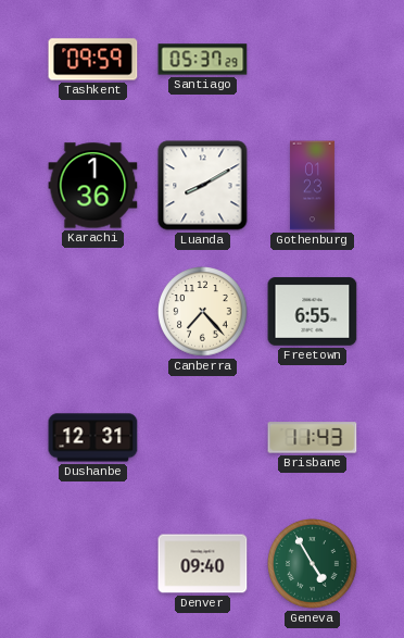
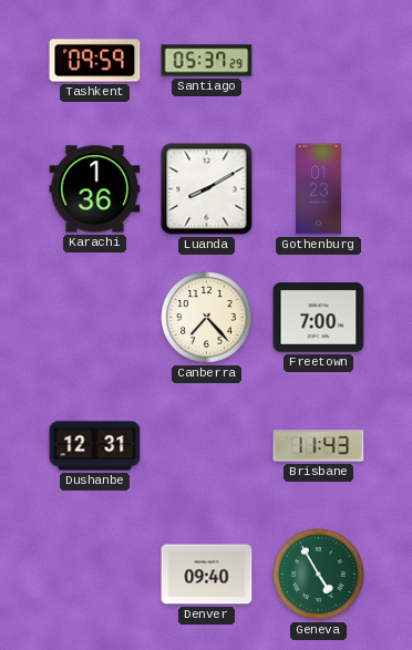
Freetown: 6:55 -> 7:00
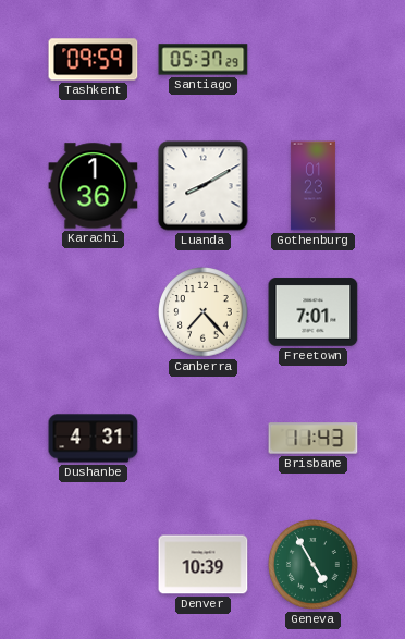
Freetown: 7:00 -> 7:01
Dushanbe: 12:31 -> 4:31
Denver: 09:40 -> 10:39
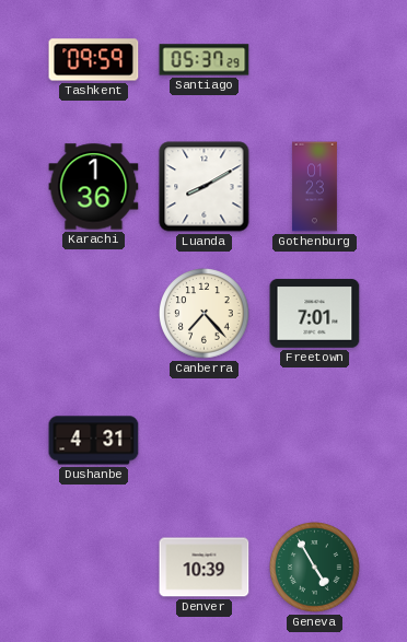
Brisbane: 11:43 -> none
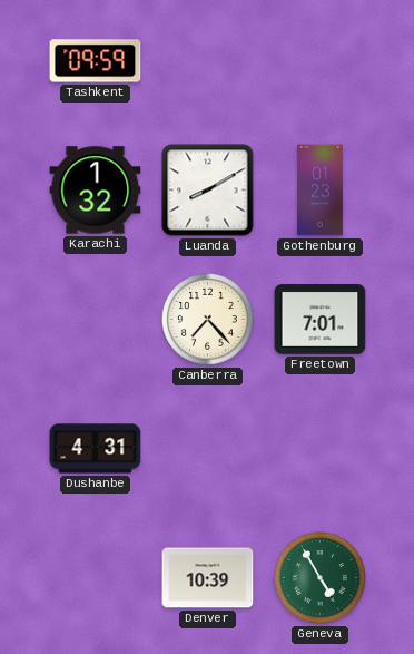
Santiago: 05:37 -> none
Karachi: 1:36 -> 1:32
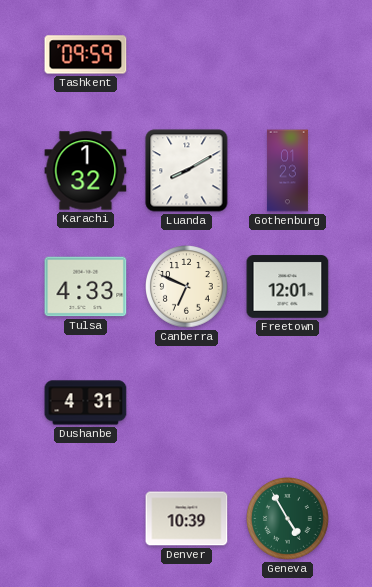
Tulsa: none -> 4:33
Canberra: 7:23 -> 6:49
Freetown: 7:01 -> 12:01
